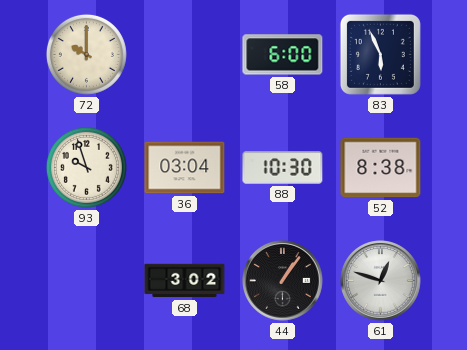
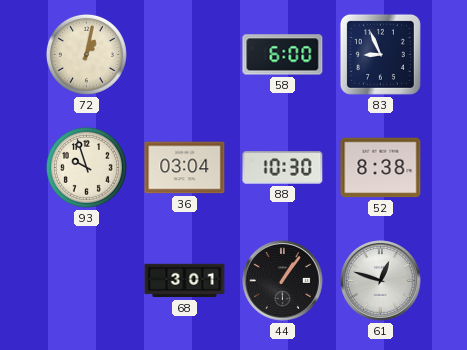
72: 10:00 -> 1:02
83: 5:56 -> 8:56
68: 3:02 -> 3:01
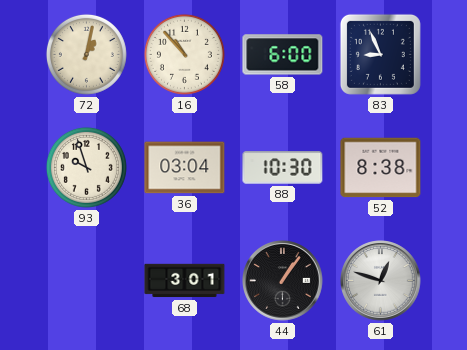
16: none -> 10:53
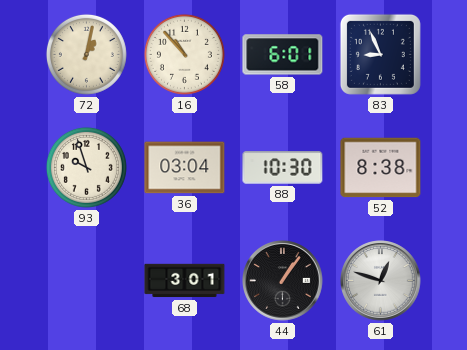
58: 6:00 -> 6:01
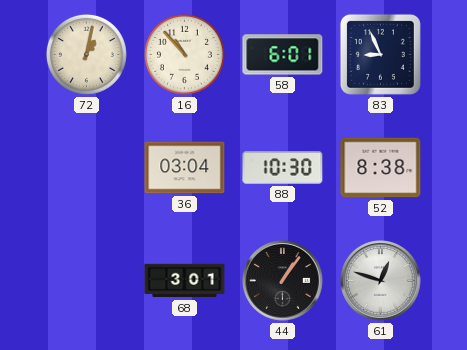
93: 9:57 -> none
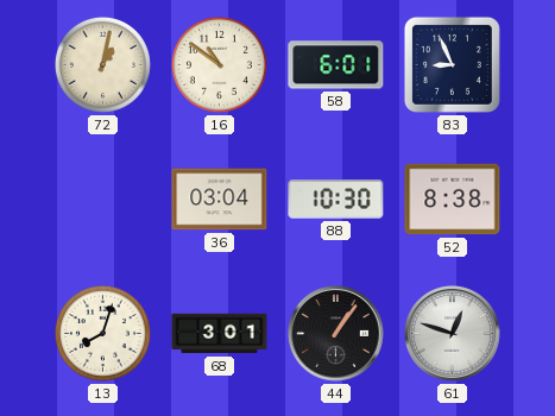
16: 10:53 -> 10:51
13: none -> 8:03
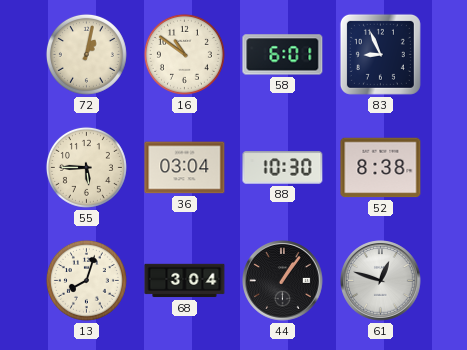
55: none -> 5:45
68: 3:01 -> 3:04
